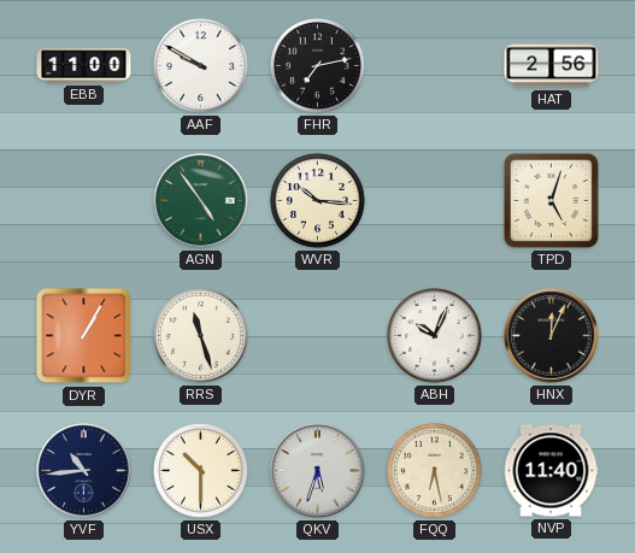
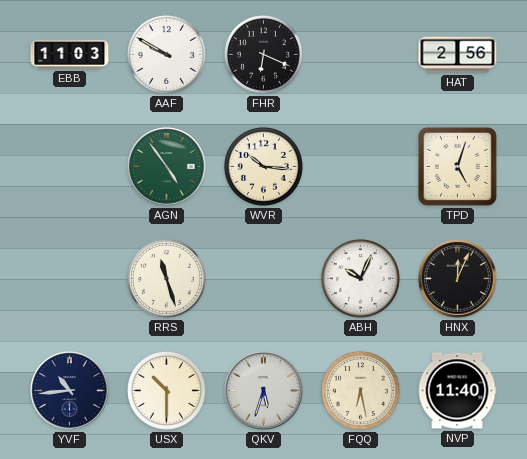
EBB: 11:00 -> 11:03
FHR: 7:13 -> 6:19
DYR: 1:05 -> none
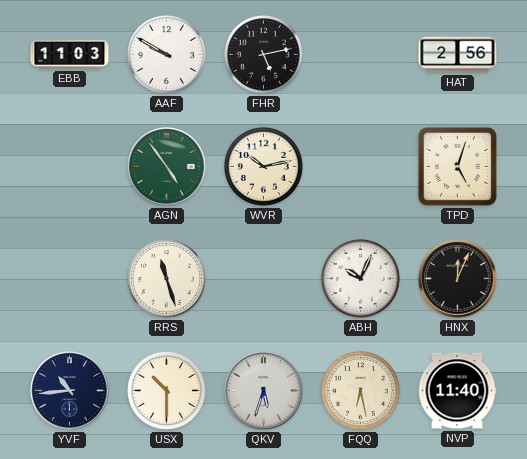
FHR: 6:19 -> 5:13
WVR: 10:16 -> 10:13
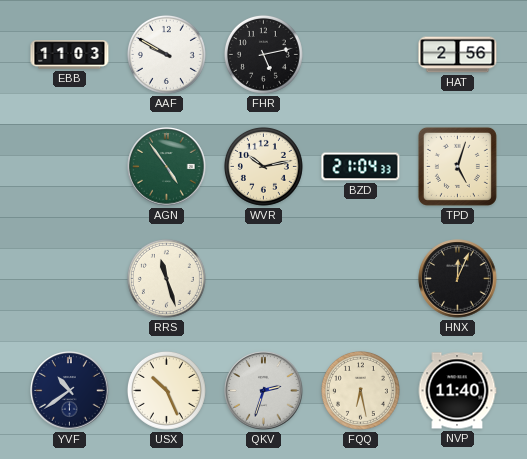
BZD: none -> 21:04
ABH: 10:04 -> none
YVF: 10:44 -> 10:39
USX: 10:30 -> 10:26
QKV: 5:33 -> 2:33
